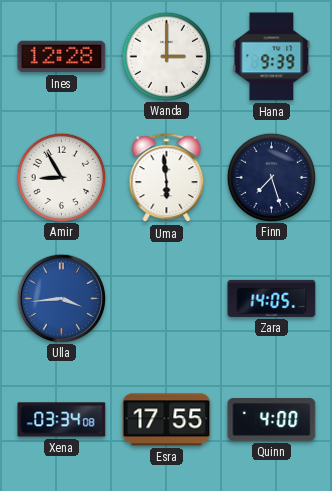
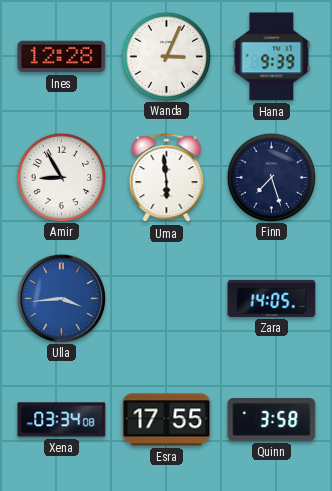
Wanda: 3:00 -> 3:04
Quinn: 4:00 -> 3:58
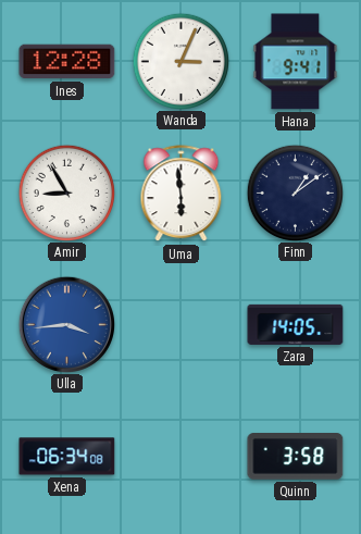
Hana: 9:39 -> 9:41
Finn: 7:27 -> 1:09
Xena: 03:34 -> 06:34
Esra: 17:55 -> none
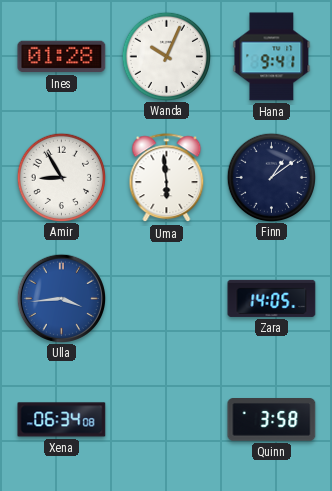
Ines: 12:28 -> 01:28
Wanda: 3:04 -> 10:04
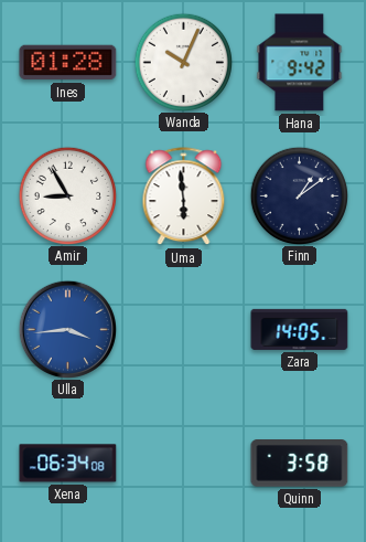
Hana: 9:41 -> 9:42
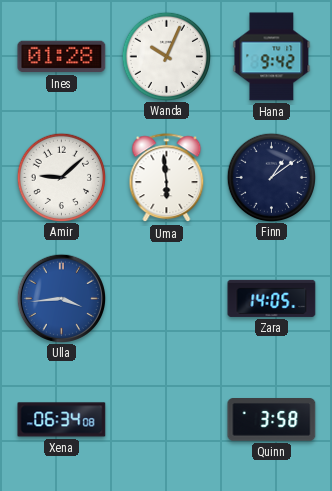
Amir: 8:55 -> 9:08
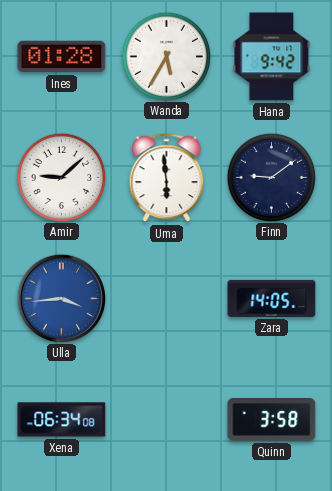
Wanda: 10:04 -> 5:35
Finn: 1:09 -> 9:09
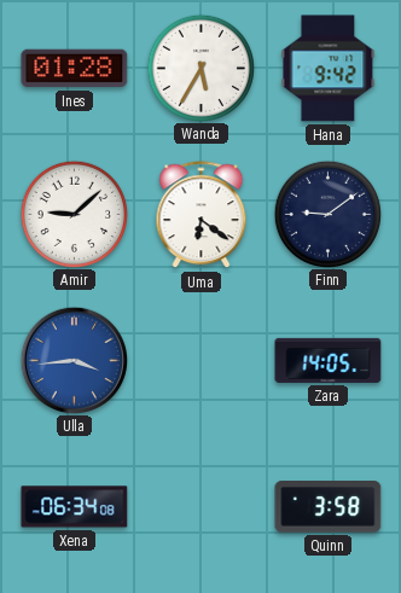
Uma: 5:59 -> 6:21
